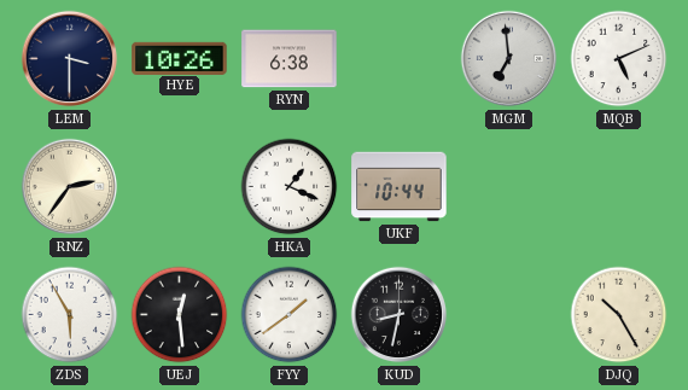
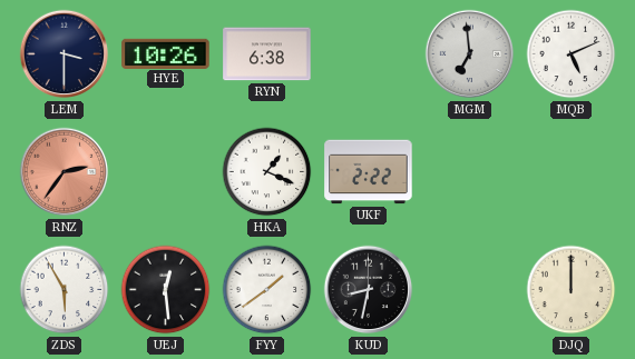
RNZ dial: cream -> salmon
UKF: 10:44 -> 2:22
DJQ: 10:25 -> 12:00
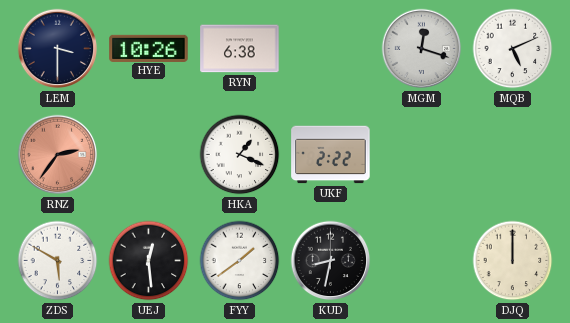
MGM: 6:59 -> 12:18
ZDS: 5:55 -> 5:50
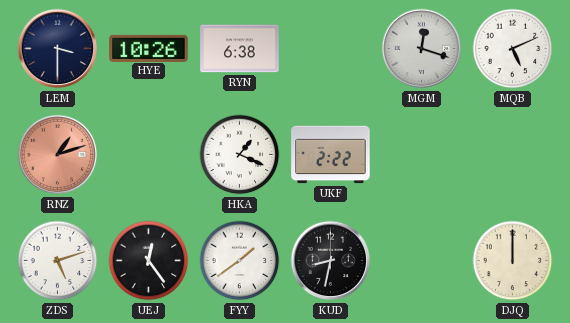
RNZ: 2:36 -> 1:12
ZDS: 5:50 -> 5:12
UEJ: 12:29 -> 12:24
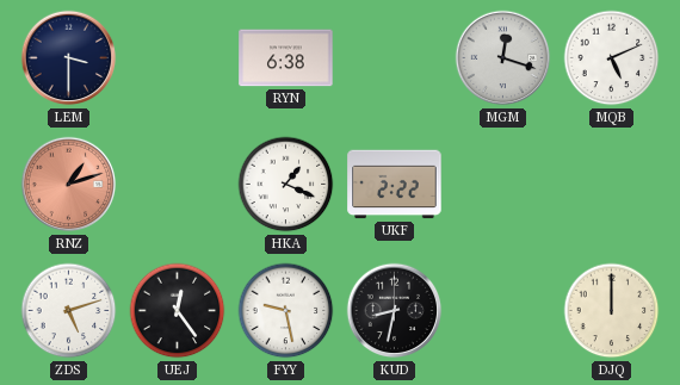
HYE: 10:26 -> none
FYY: 1:39 -> 9:28
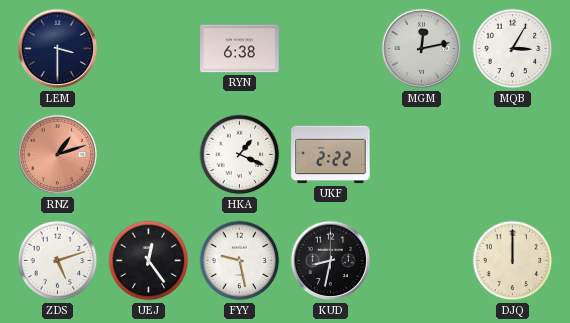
MGM: 12:18 -> 12:13
MQB: 5:11 -> 3:05
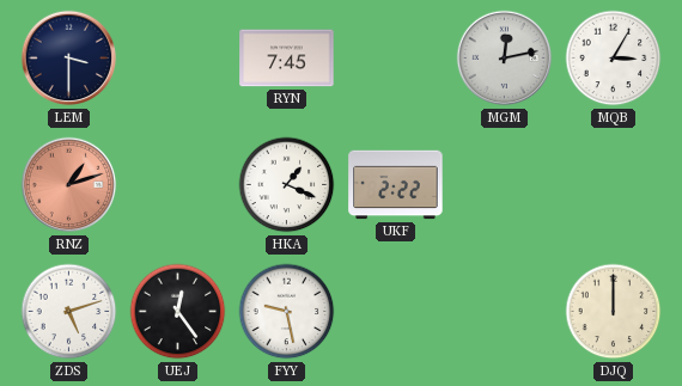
RYN: 6:38 -> 7:45
KUD: 8:32 -> none
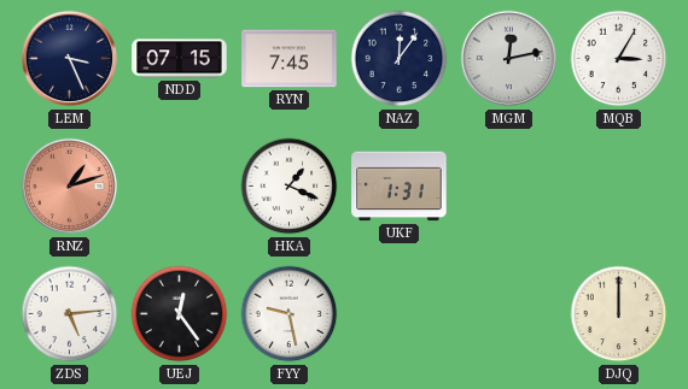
LEM: 3:30 -> 3:26
NDD: none -> 07:15
NAZ: none -> 12:06
UKF: 2:22 -> 1:31
ZDS: 5:12 -> 5:14
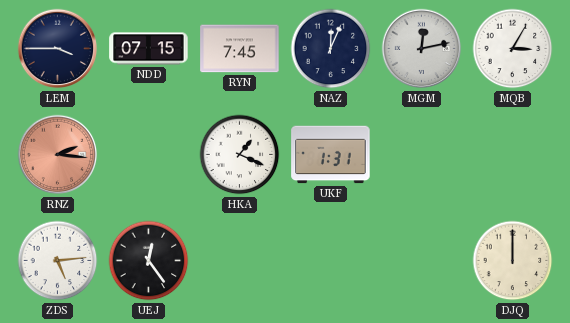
LEM: 3:26 -> 3:45
NAZ: 12:06 -> 12:04
RNZ: 1:12 -> 2:16
FYY: 9:28 -> none
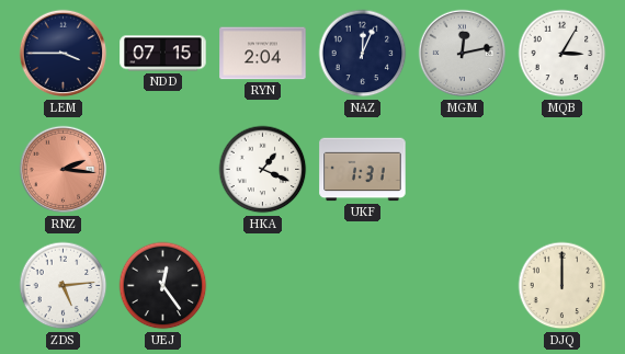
RYN: 7:45 -> 2:04
